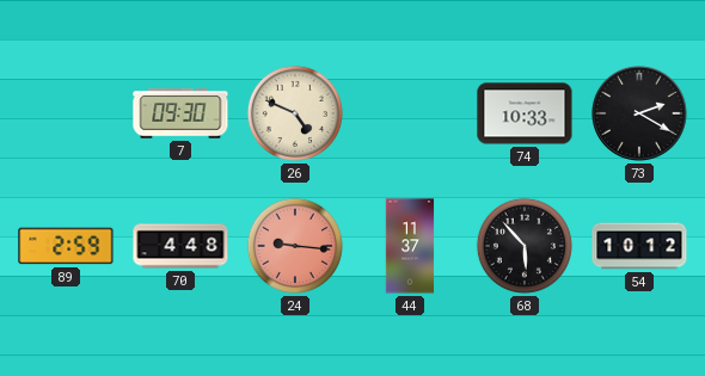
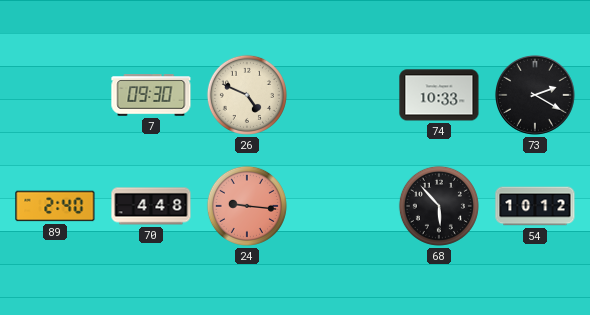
89: 2:59 -> 2:40
44: 11:37 -> none
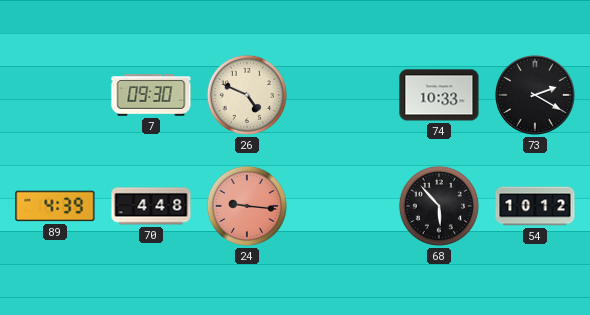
89: 2:40 -> 4:39
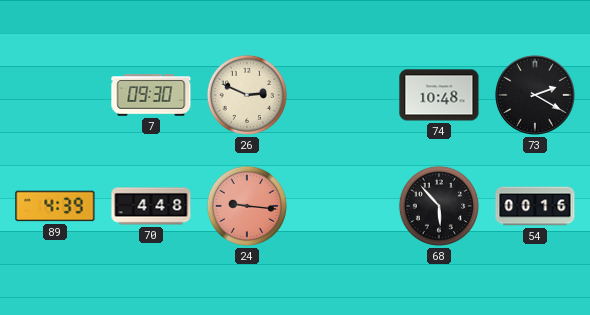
26: 4:49 -> 2:49
74: 10:33 -> 10:48
54: 10:12 -> 00:16
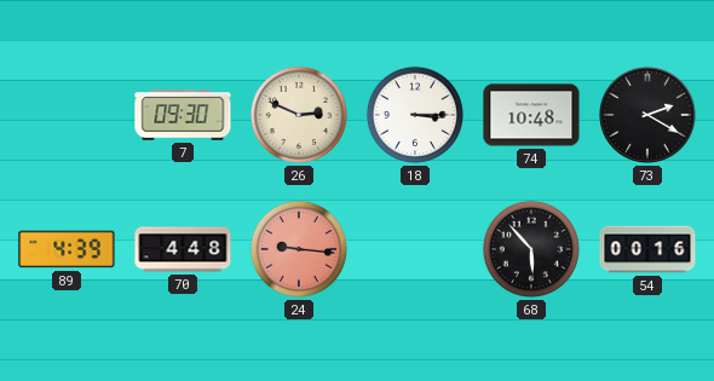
18: none -> 3:15
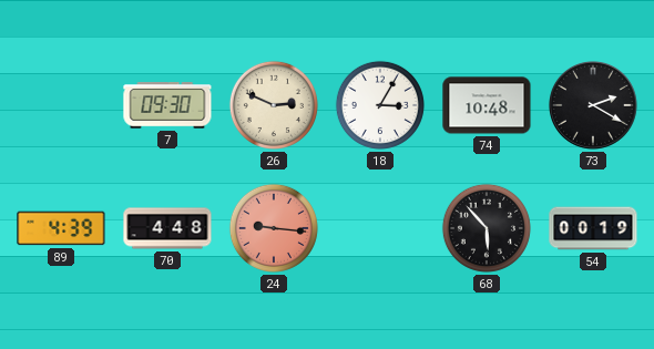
18: 3:15 -> 3:05
54: 00:16 -> 00:19
